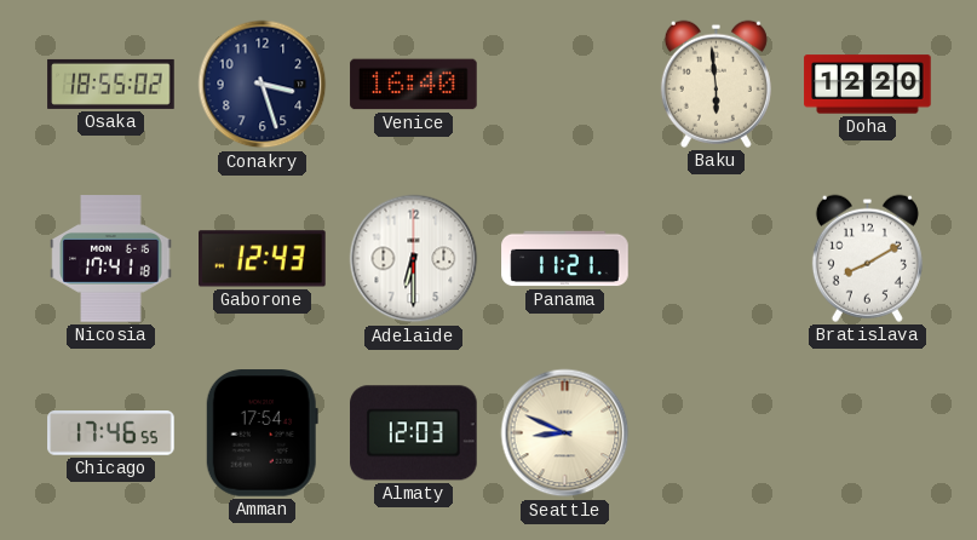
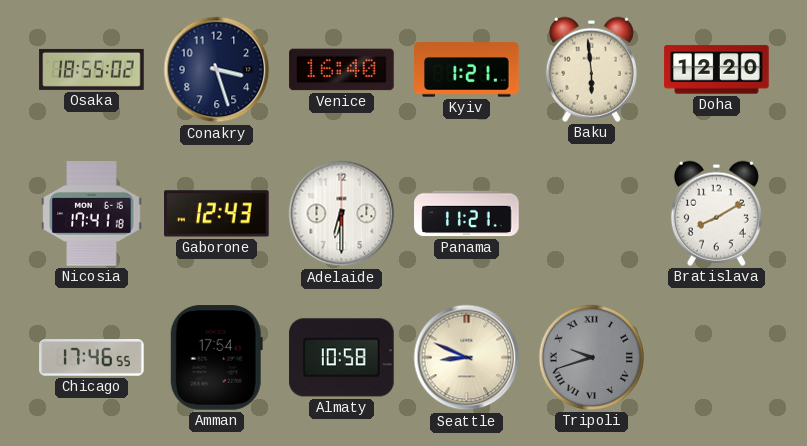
Kyiv: none -> 1:21
Almaty: 12:03 -> 10:58
Tripoli: none -> 9:42
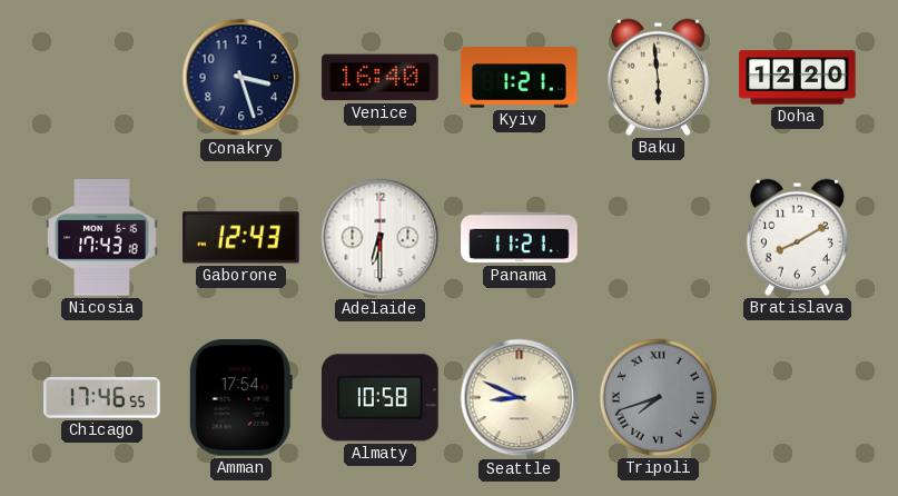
Osaka: 18:55 -> none
Nicosia: 17:41 -> 17:43
Tripoli: 9:42 -> 7:42
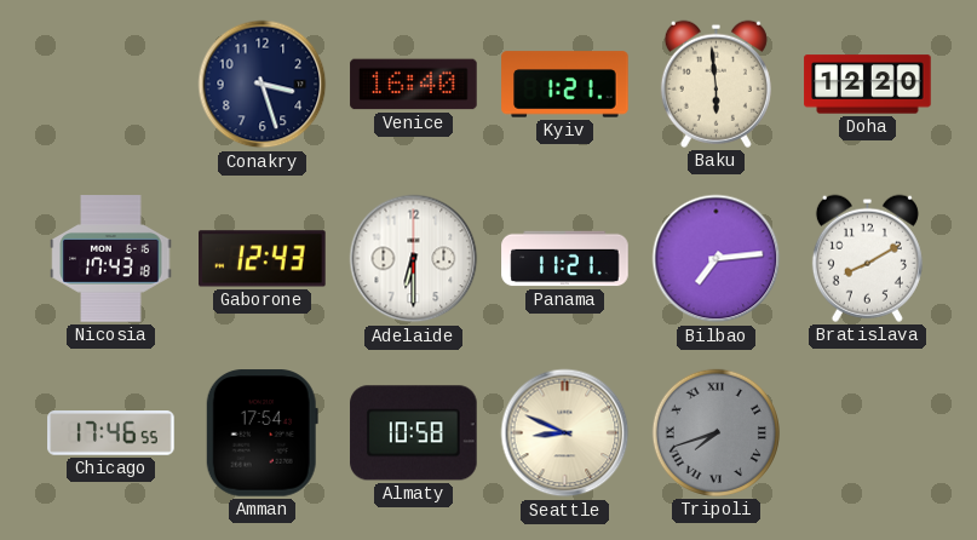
Bilbao: none -> 7:14
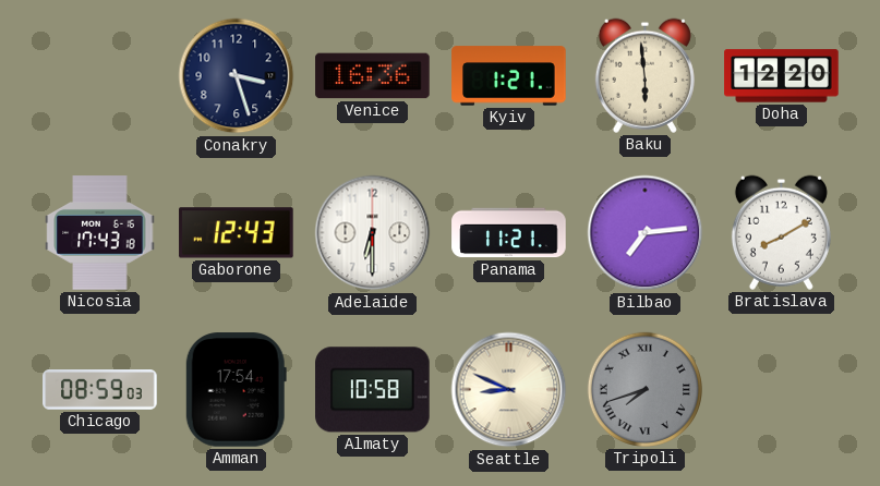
Venice: 16:40 -> 16:36
Chicago: 17:46 -> 08:59
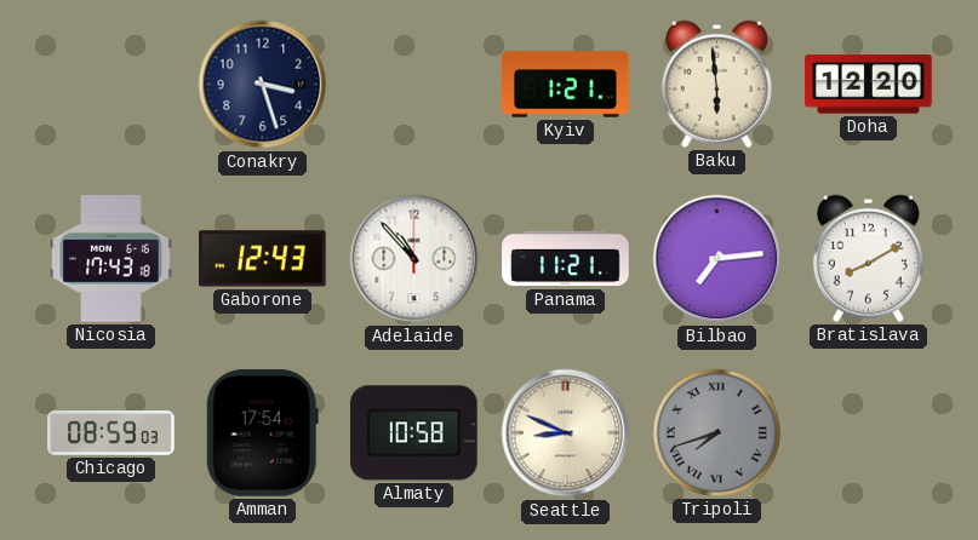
Venice: 16:36 -> none
Adelaide: 6:30 -> 10:53
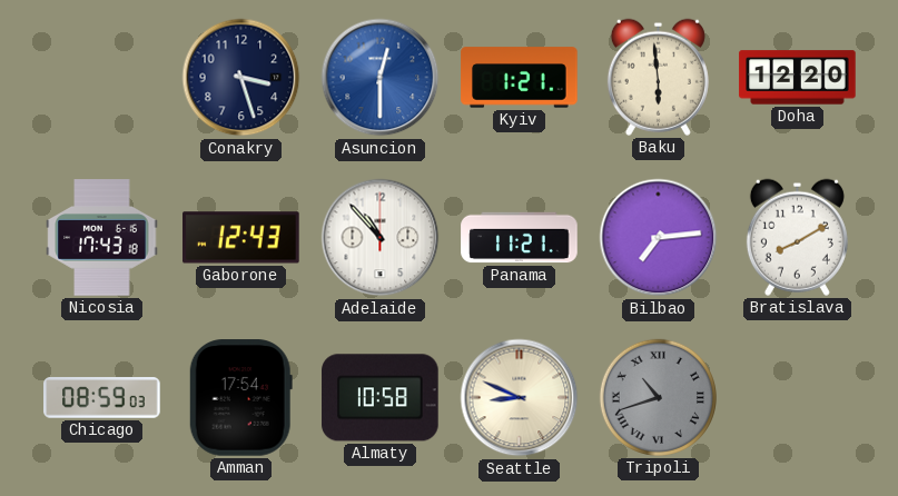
Asuncion: none -> 12:30
Tripoli: 7:42 -> 10:42
